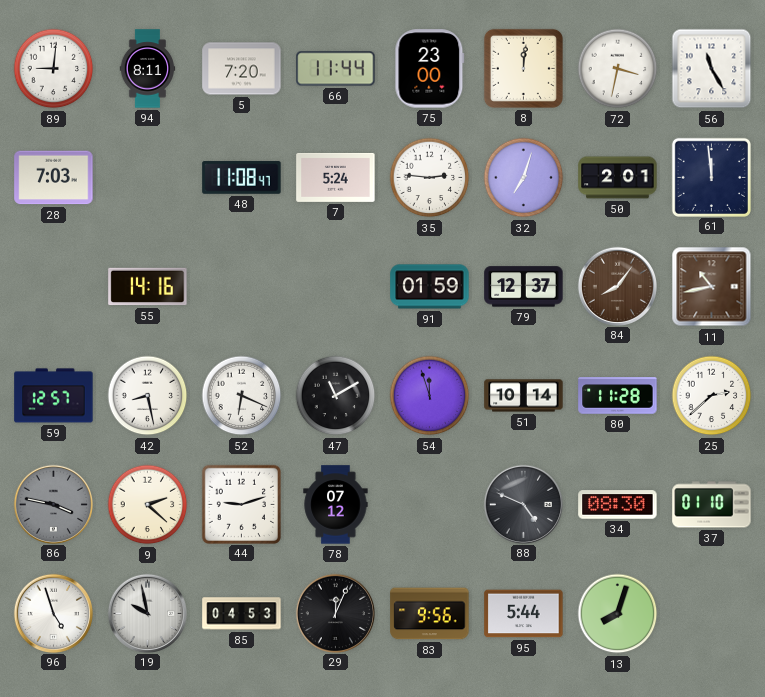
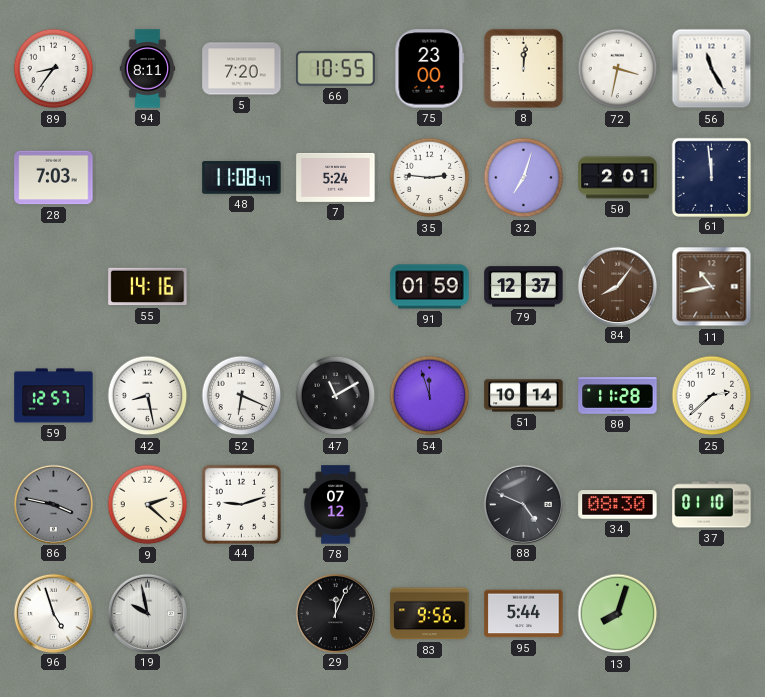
89: 9:01 -> 8:36
66: 11:44 -> 10:55
85: 04:53 -> none
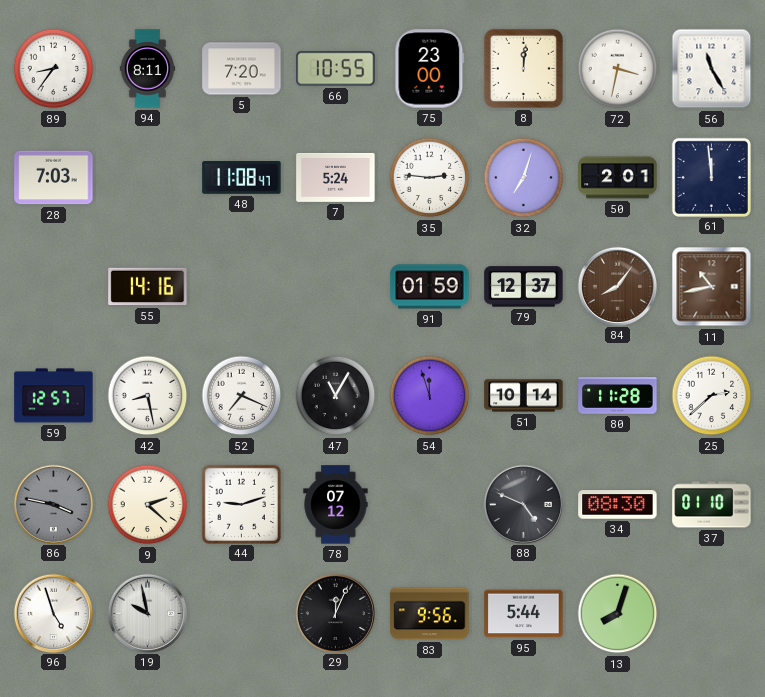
52: 6:19 -> 7:19
47: 11:10 -> 11:05
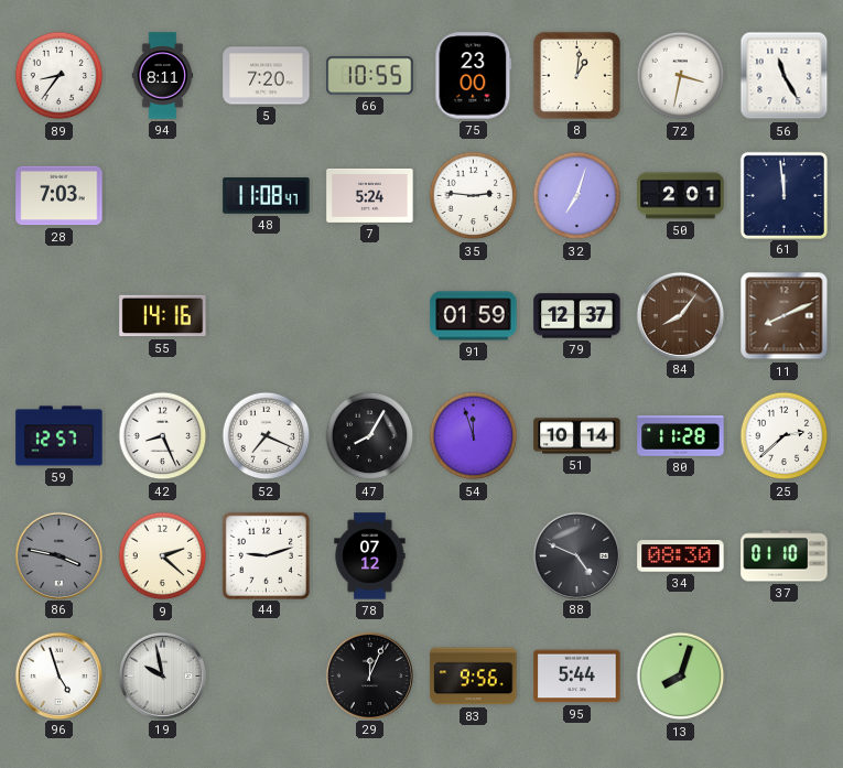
8: 12:01 -> 1:01
11: 10:43 -> 8:11
42: 8:28 -> 8:26
47: 11:05 -> 8:05
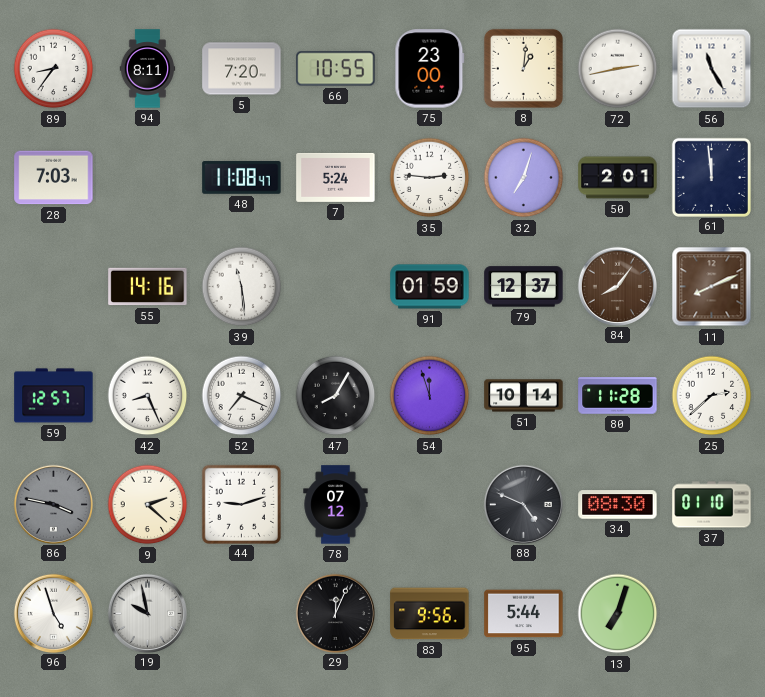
72: 3:32 -> 2:43
39: none -> 11:29
13: 8:03 -> 7:03
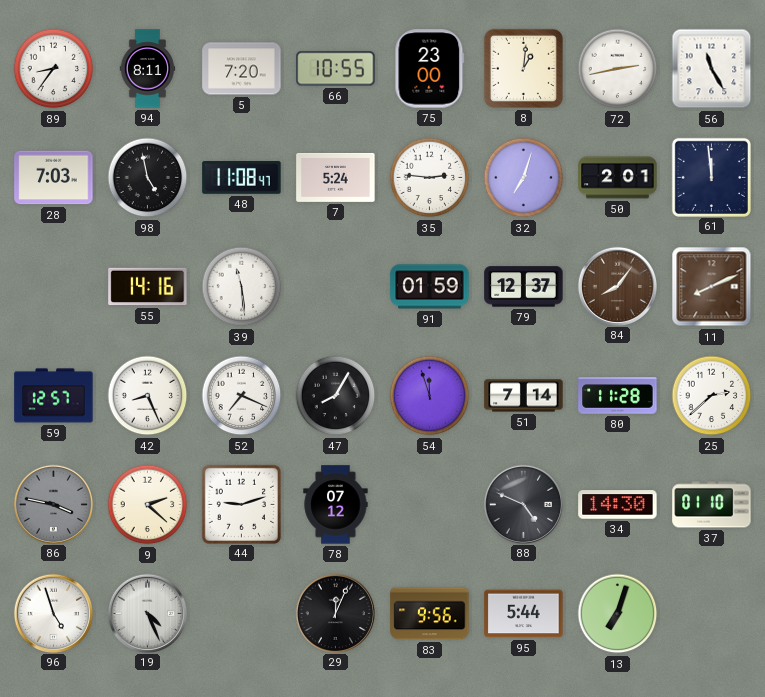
98: none -> 4:58
51: 10:14 -> 7:14
34: 08:30 -> 14:30
19: 9:58 -> 4:26
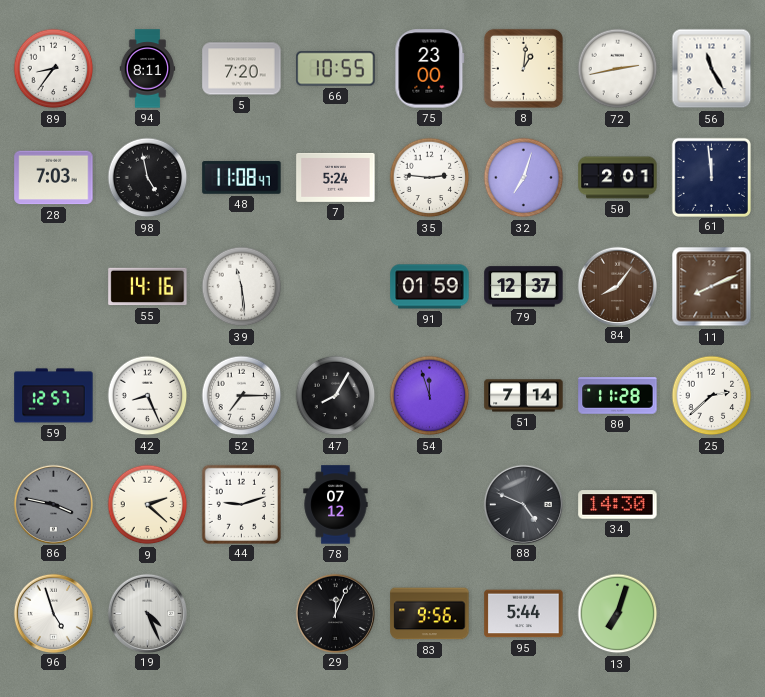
52: 7:19 -> 7:15
37: 01:10 -> none
